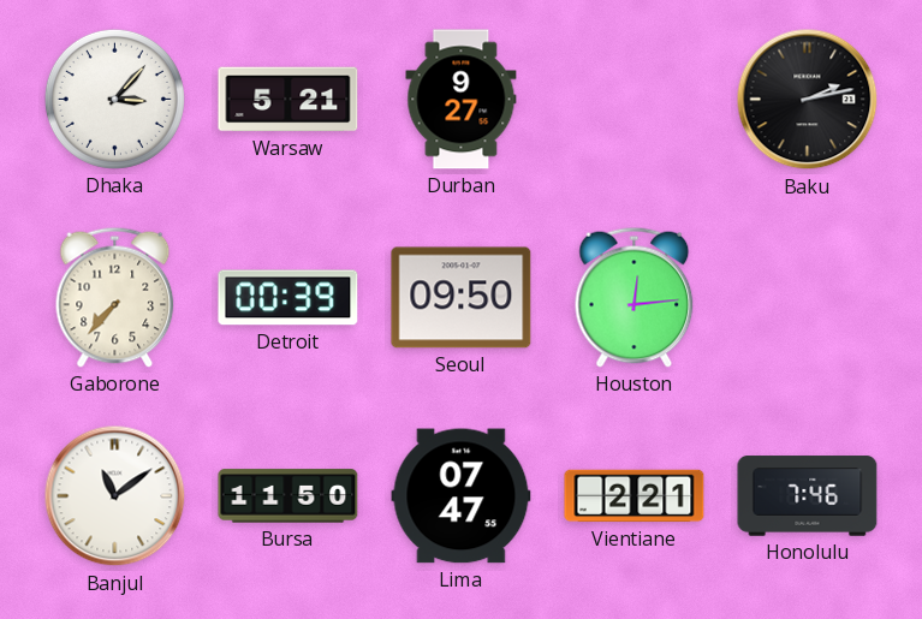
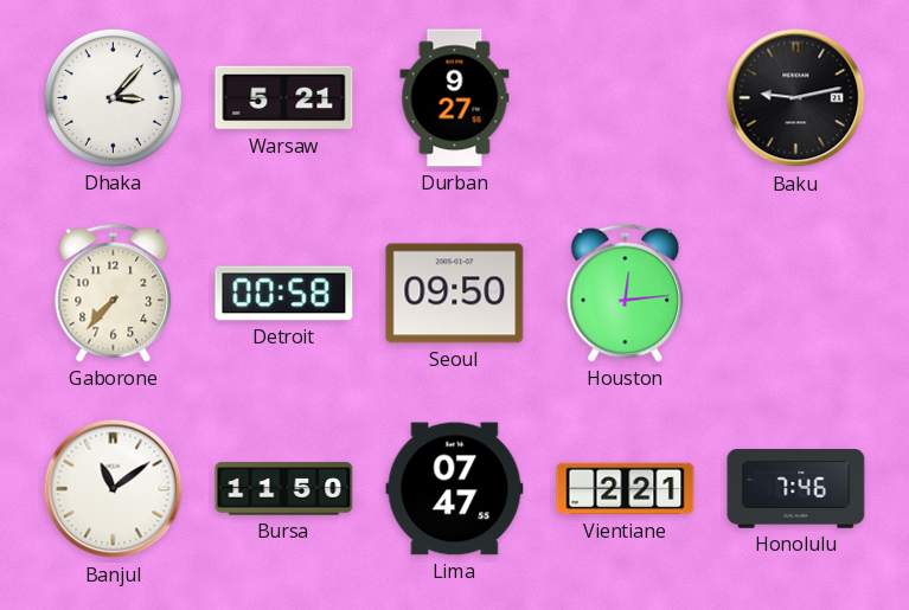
Baku: 2:13 -> 9:13
Detroit: 00:39 -> 00:58
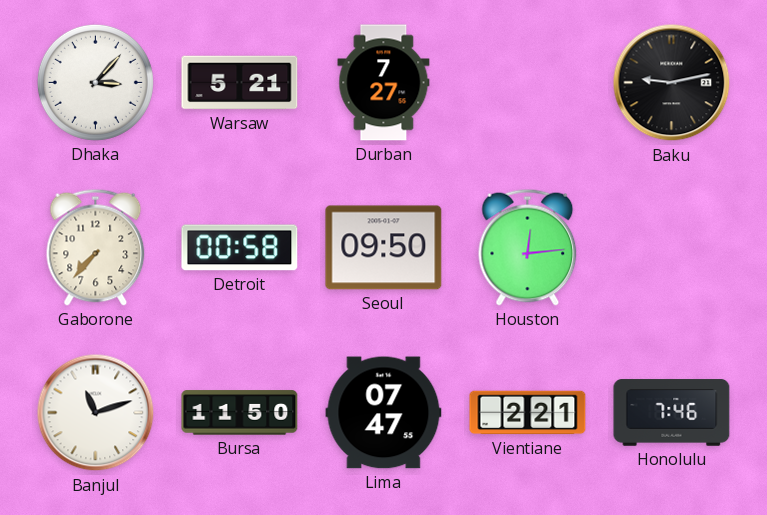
Durban: 9:27 -> 7:27
Banjul: 11:09 -> 11:12
